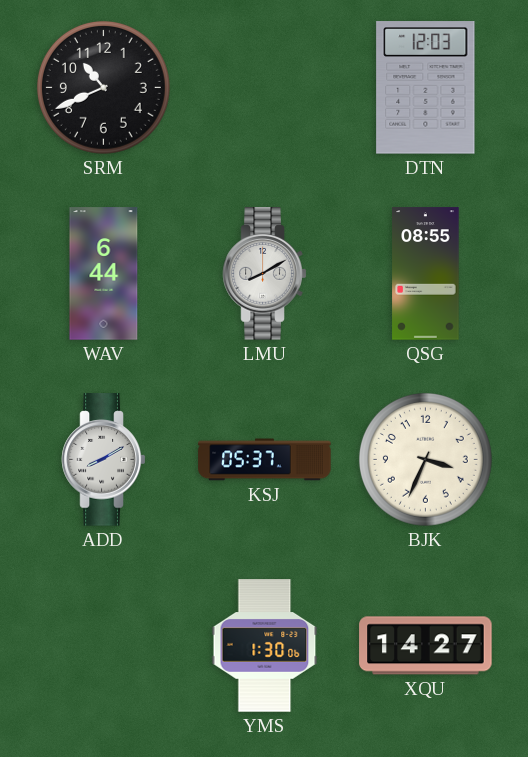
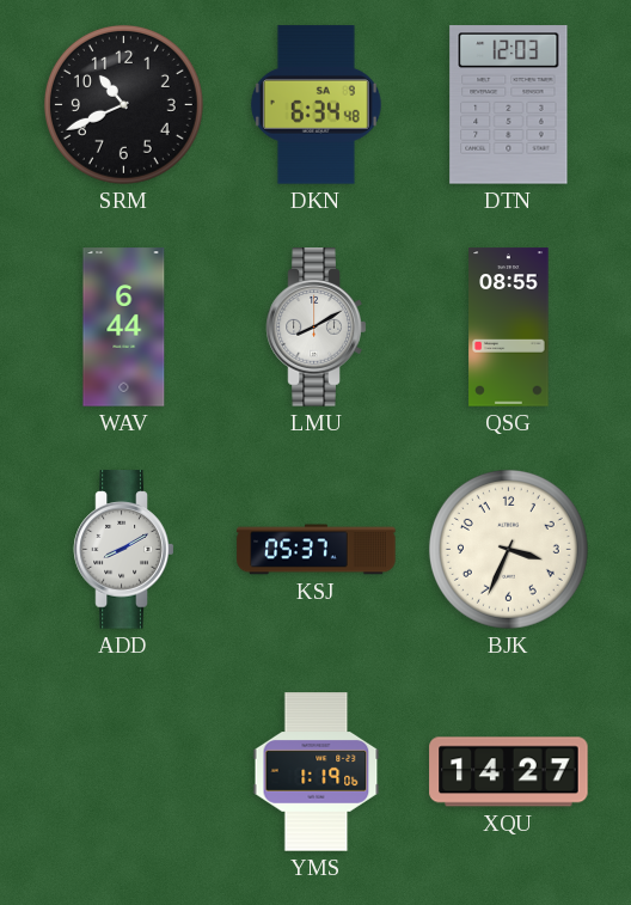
DKN: none -> 6:34
YMS: 1:30 -> 1:19
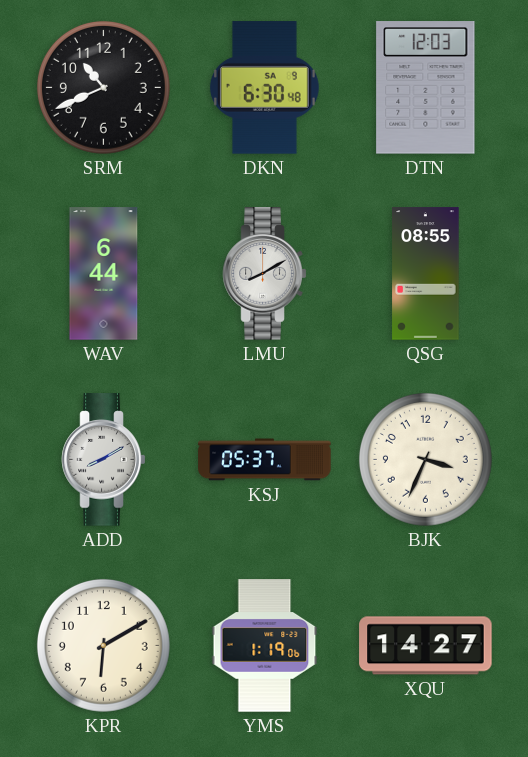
DKN: 6:34 -> 6:30
KPR: none -> 6:10
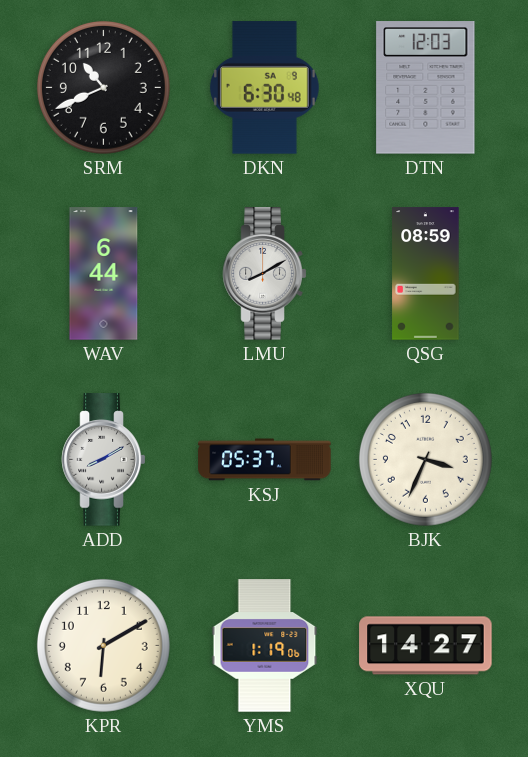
QSG: 08:55 -> 08:59
